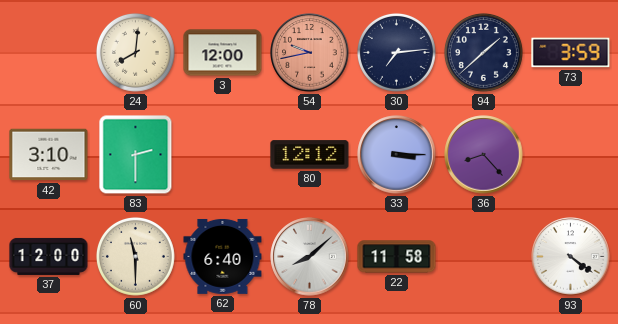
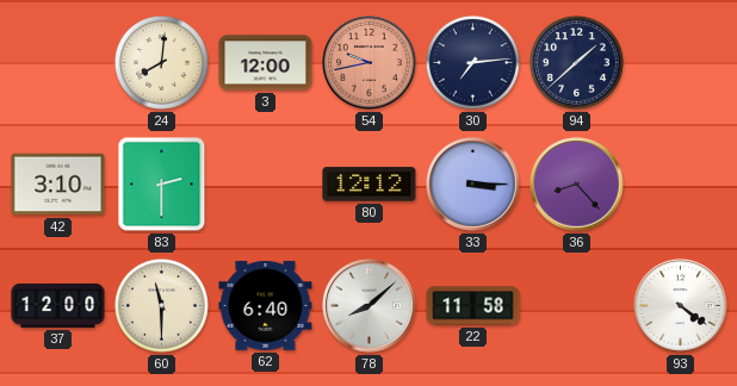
73: 3:59 -> none
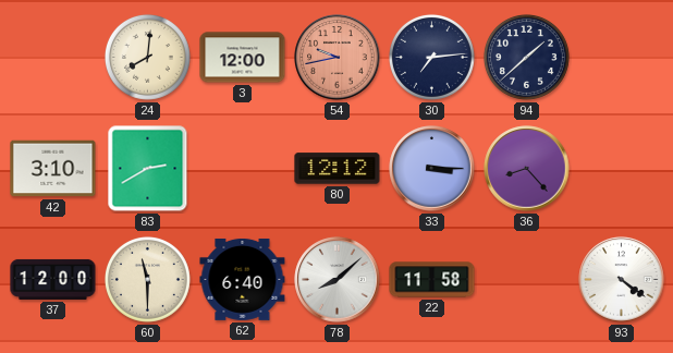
83: 2:30 -> 2:40
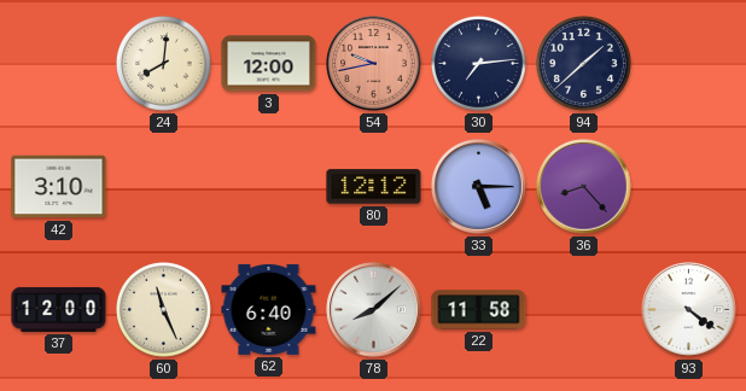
83: 2:40 -> none
33: 3:15 -> 5:15
60: 11:30 -> 11:26
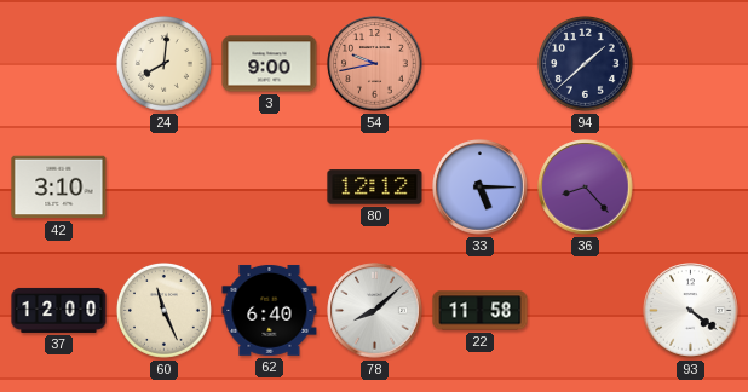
3: 12:00 -> 9:00
30: 7:14 -> none
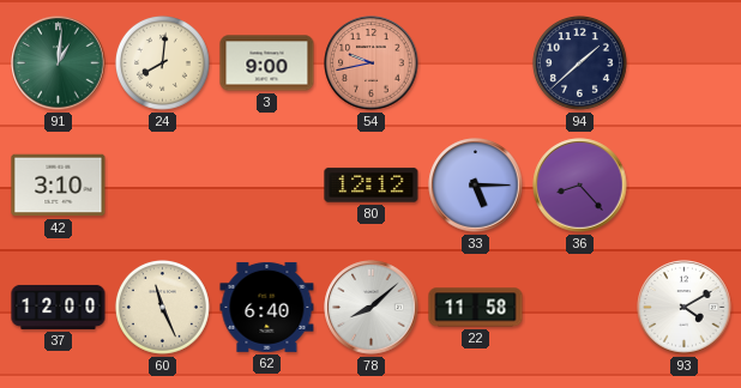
91: none -> 1:01
93: 4:21 -> 4:10
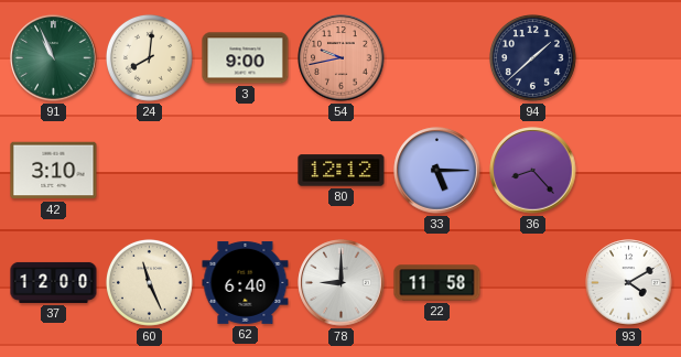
91: 1:01 -> 10:56
78: 8:08 -> 9:00
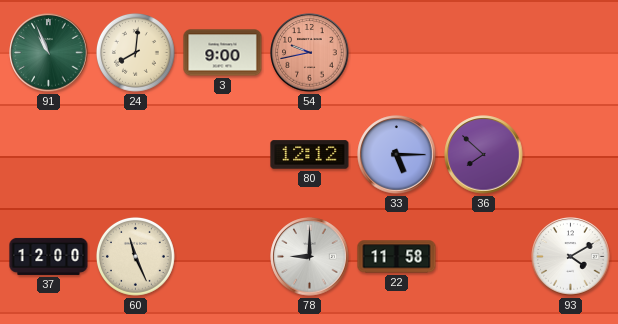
94: 1:38 -> none
42: 3:10 -> none
36: 8:23 -> 7:52
62: 6:40 -> none
